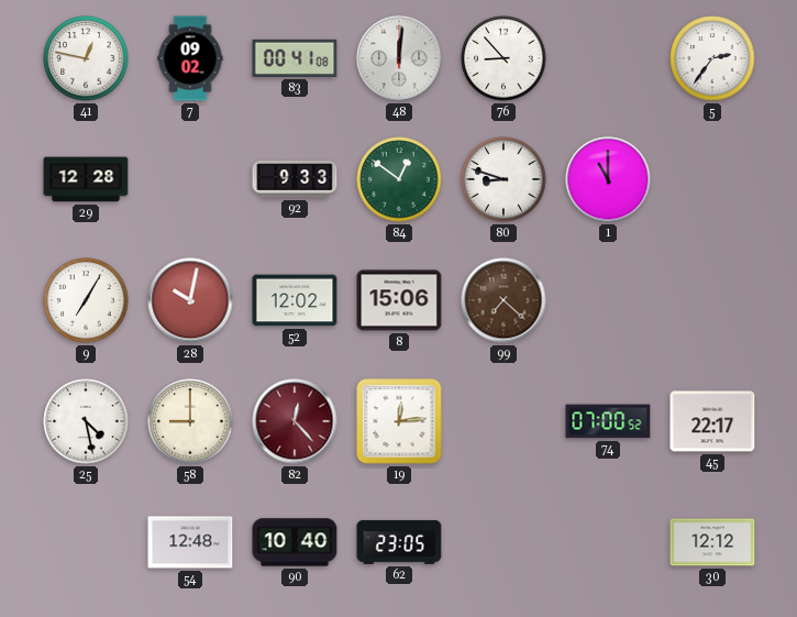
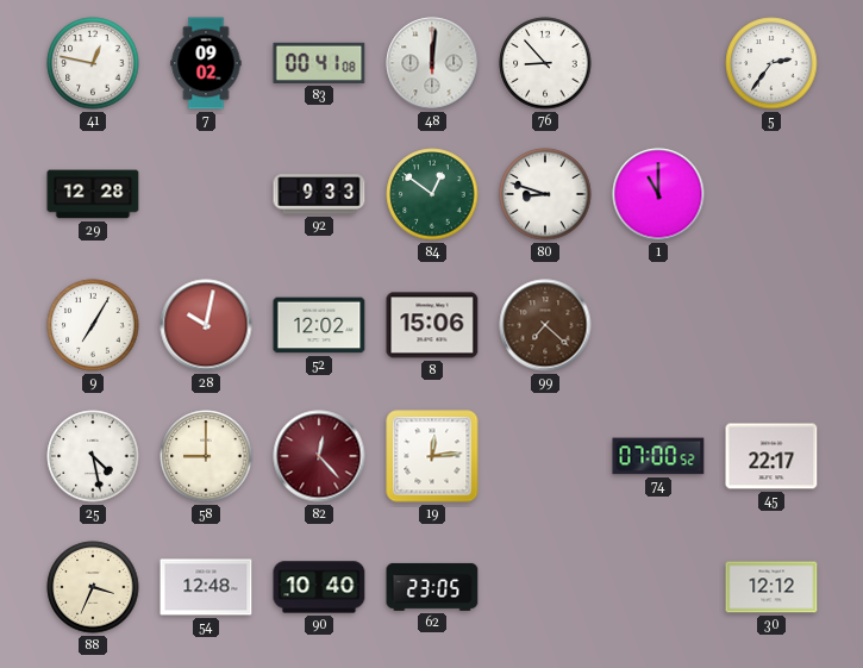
88: none -> 3:34
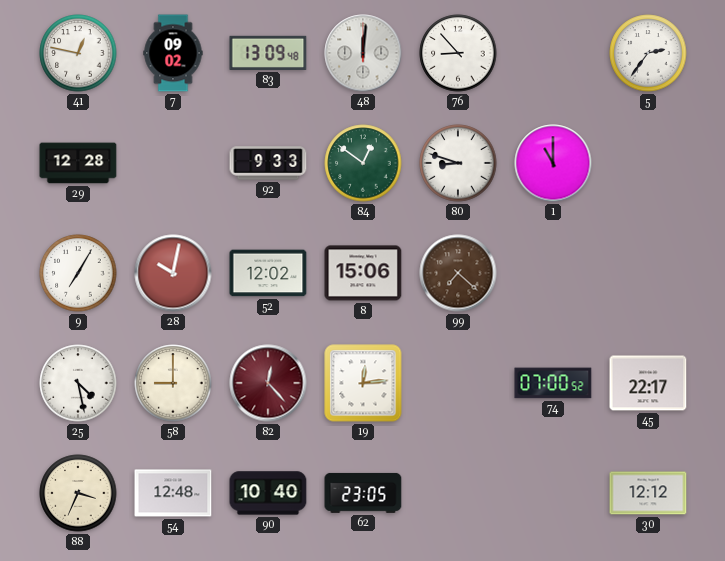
83: 00:41 -> 13:09
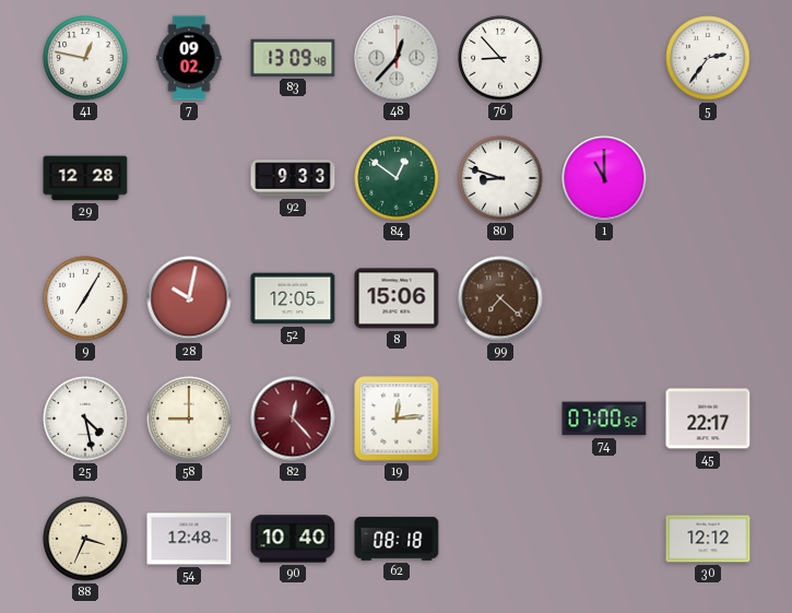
48: 12:01 -> 12:37
52: 12:02 -> 12:05
62: 23:05 -> 08:18
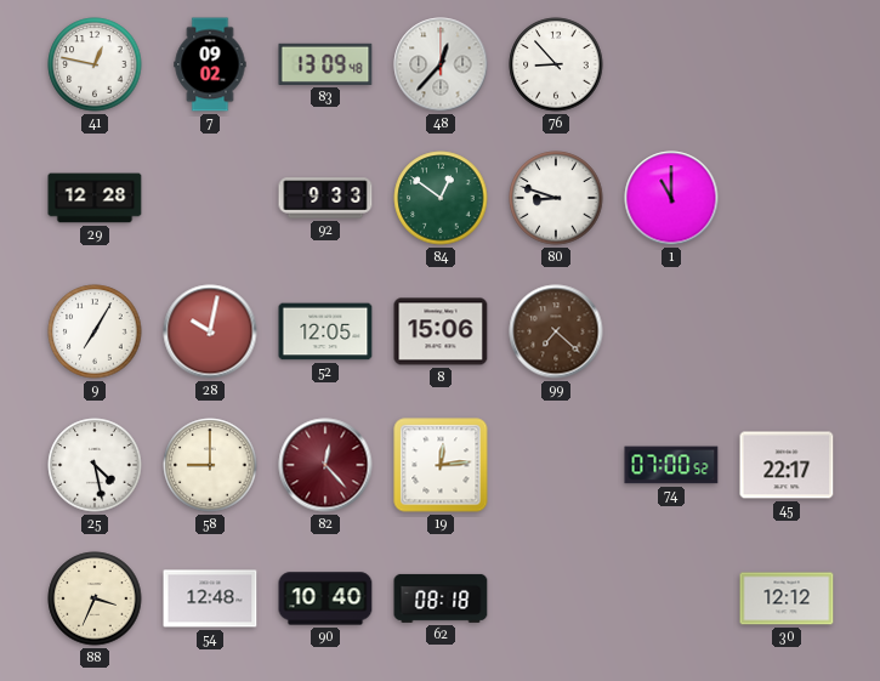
5: 2:36 -> none
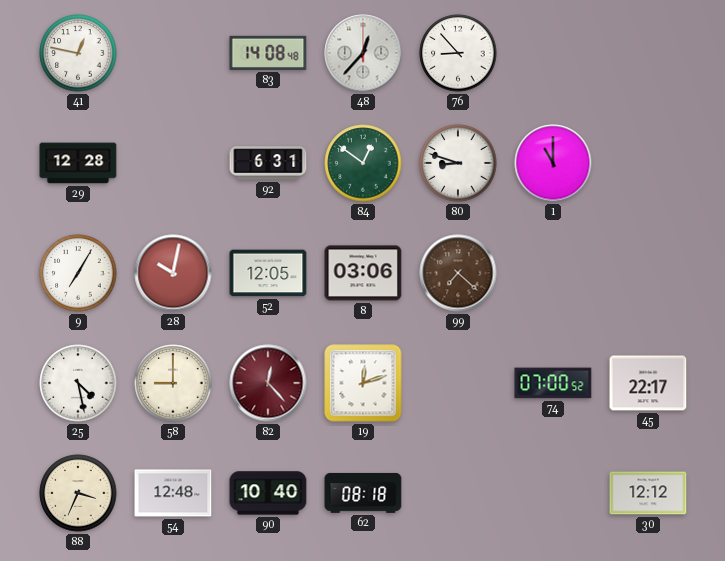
7: 09:02 -> none
83: 13:09 -> 14:08
92: 9:33 -> 6:31
8: 15:06 -> 03:06
19: 12:14 -> 12:12
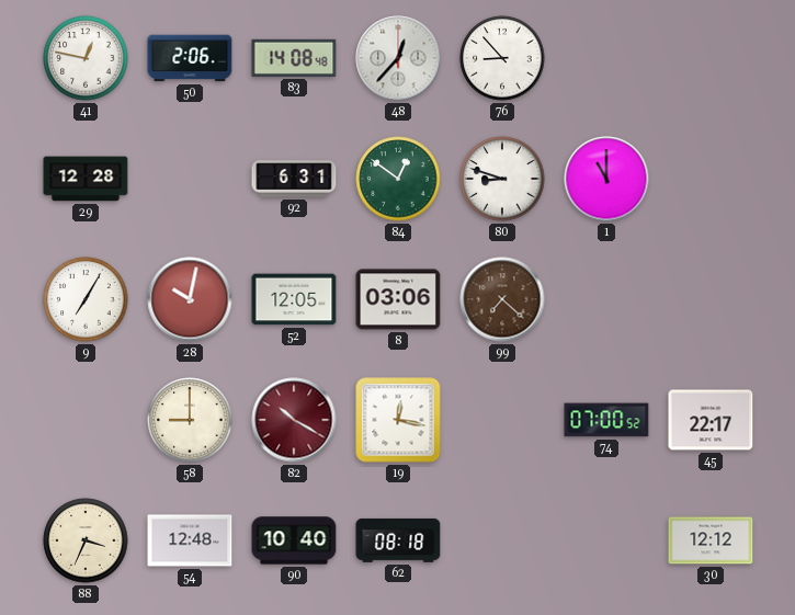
50: none -> 2:06
25: 4:28 -> none
82: 12:23 -> 10:20
19: 12:12 -> 12:17
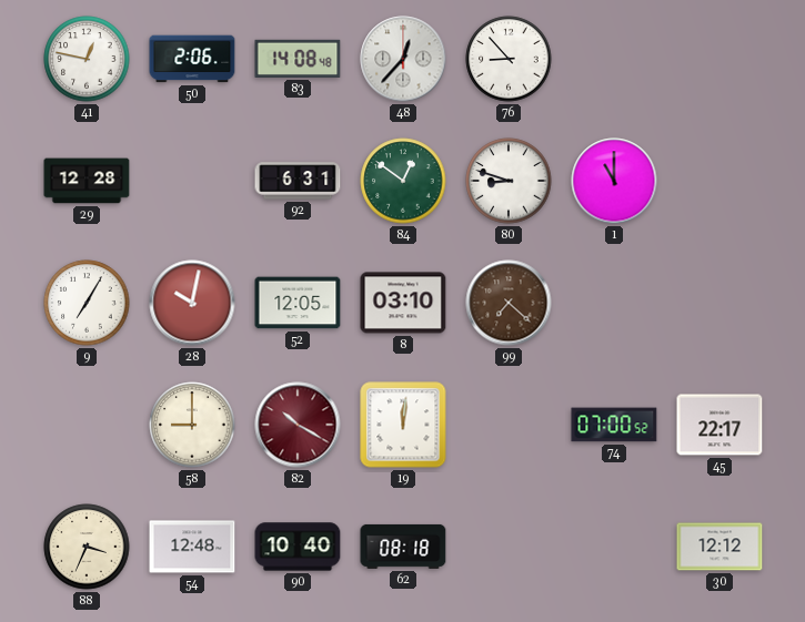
8: 03:06 -> 03:10
19: 12:17 -> 12:01
